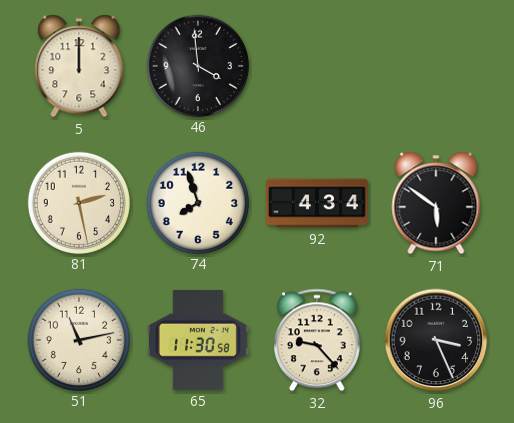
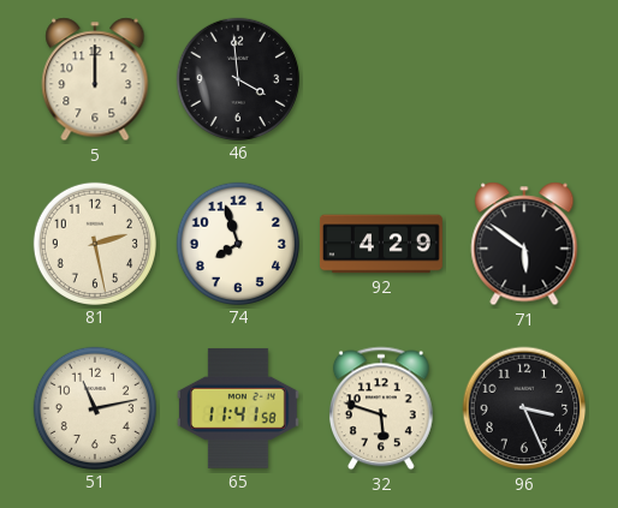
92: 4:34 -> 4:29
65: 11:30 -> 11:41
32: 9:23 -> 5:48
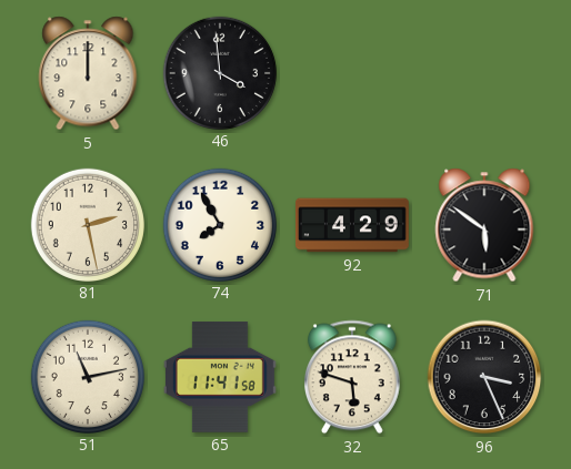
74: 7:57 -> 7:55
